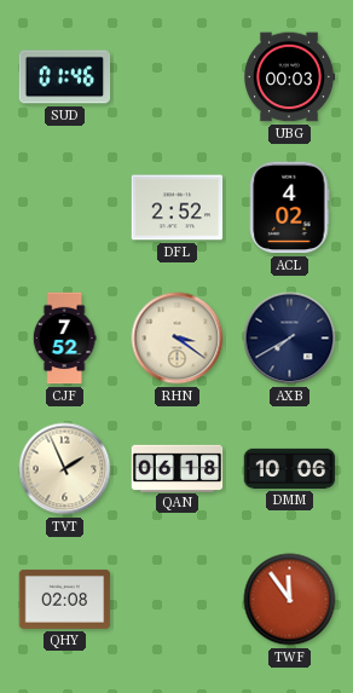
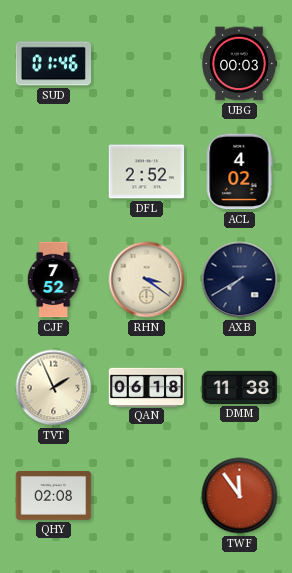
DMM: 10:06 -> 11:38
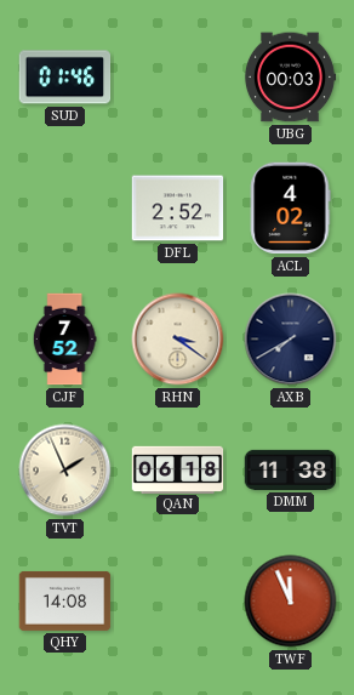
QHY: 02:08 -> 14:08
TWF: 11:54 -> 11:56
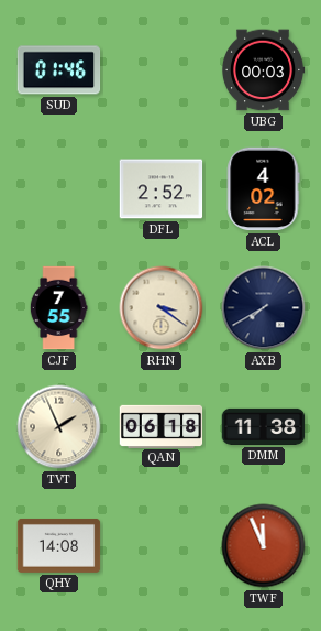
CJF: 7:52 -> 7:55
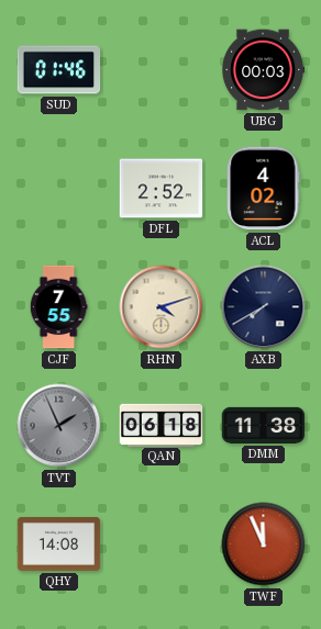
RHN: 3:21 -> 4:12
TVT dial: cream -> grey
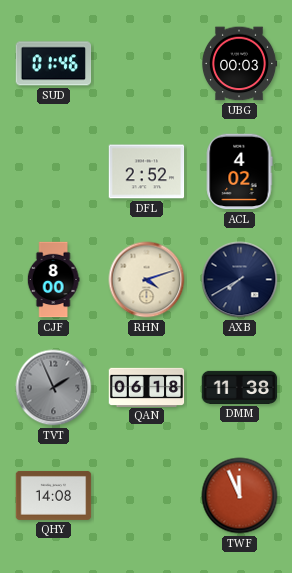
CJF: 7:55 -> 8:00
